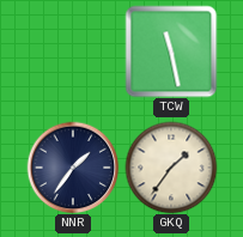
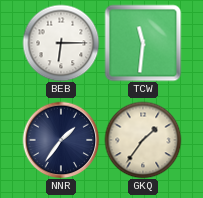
BEB: none -> 6:15
TCW: 11:28 -> 11:31
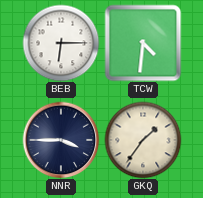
TCW: 11:31 -> 4:31
NNR: 1:36 -> 3:45
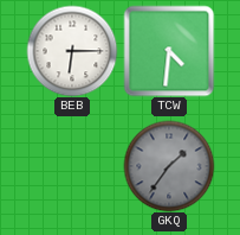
NNR: 3:45 -> none
GKQ dial: cream -> grey
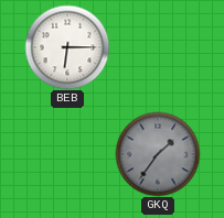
TCW: 4:31 -> none
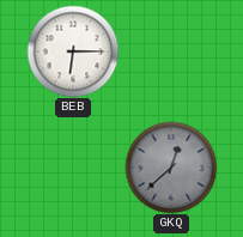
GKQ: 1:36 -> 12:38
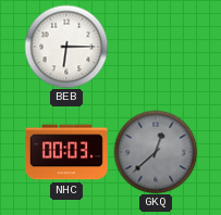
NHC: none -> 00:03
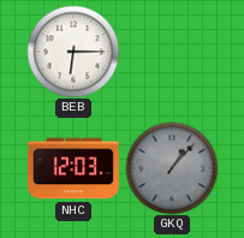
NHC: 00:03 -> 12:03
GKQ: 12:38 -> 1:07
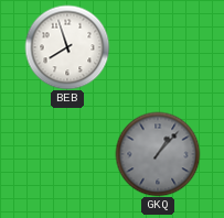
BEB: 6:15 -> 7:57
NHC: 12:03 -> none
